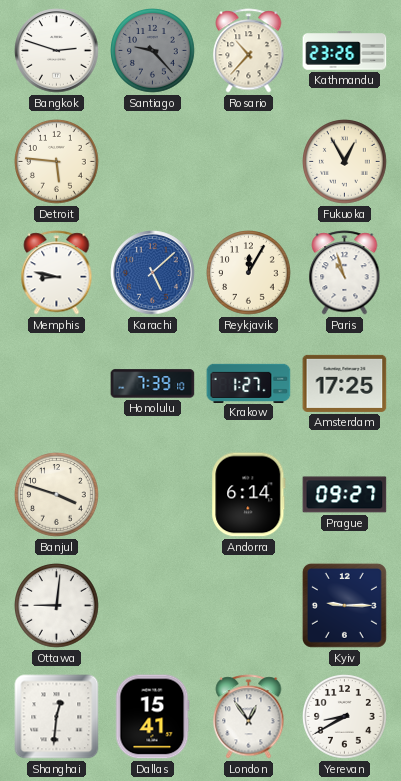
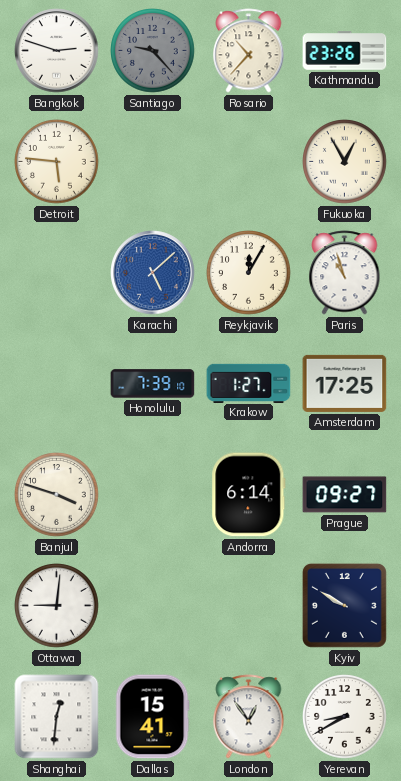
Memphis: 8:47 -> none
Kyiv: 9:15 -> 9:50
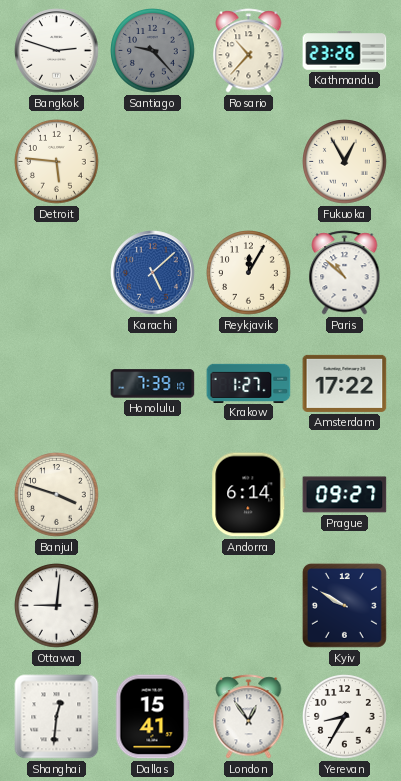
Paris: 10:57 -> 10:52
Amsterdam: 17:25 -> 17:22
Yerevan: 8:40 -> 8:35
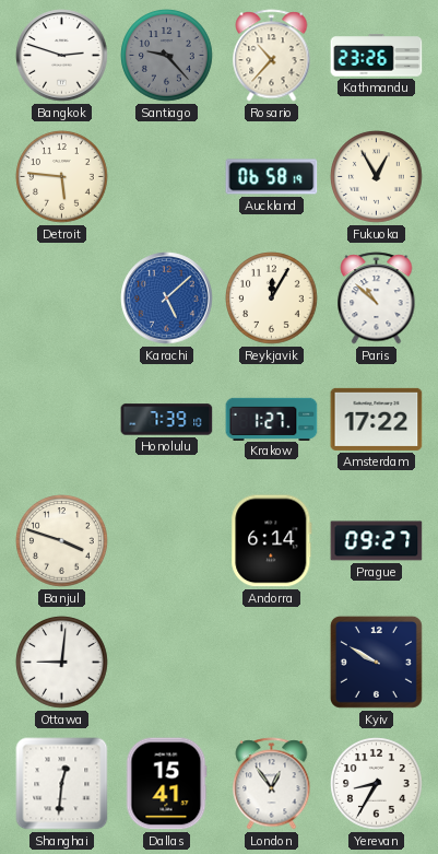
Auckland: none -> 06:58
